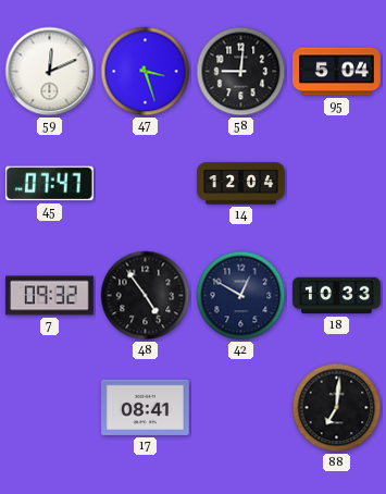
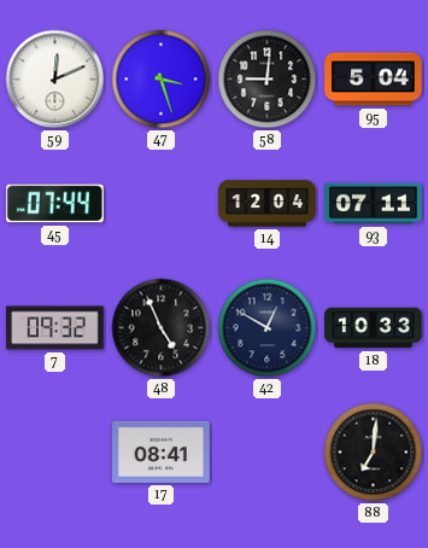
45: 07:47 -> 07:44
93: none -> 07:11
48: 4:54 -> 4:56
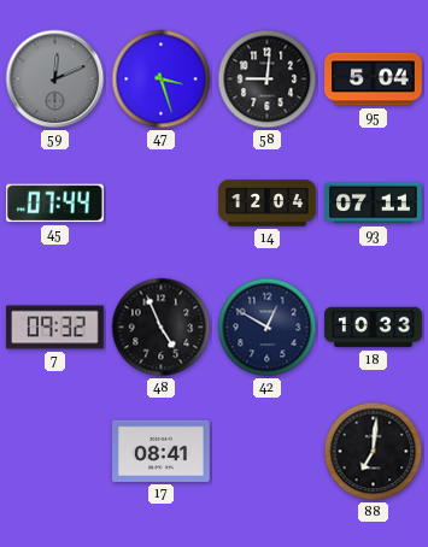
59 dial: white -> grey
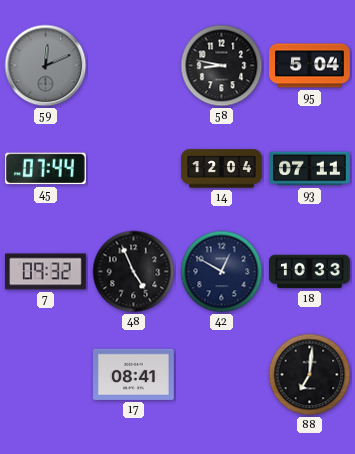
47: 3:27 -> none
58: 9:01 -> 8:47
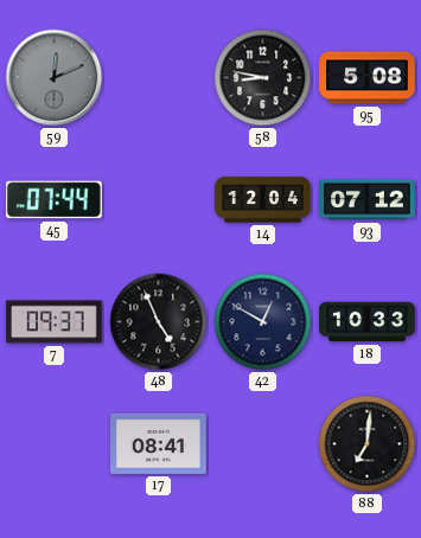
95: 5:04 -> 5:08
93: 07:11 -> 07:12
7: 09:32 -> 09:37
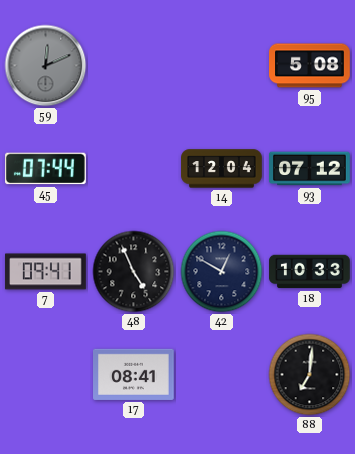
58: 8:47 -> none
7: 09:37 -> 09:41
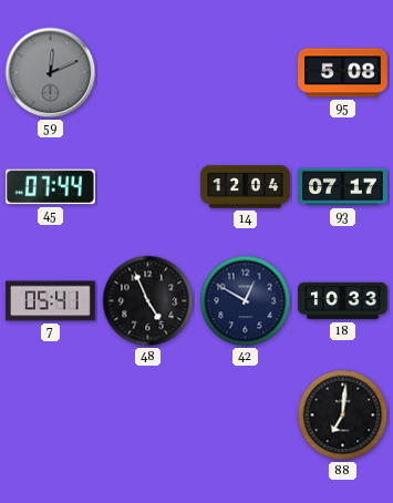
93: 07:12 -> 07:17
7: 09:41 -> 05:41
17: 08:41 -> none
